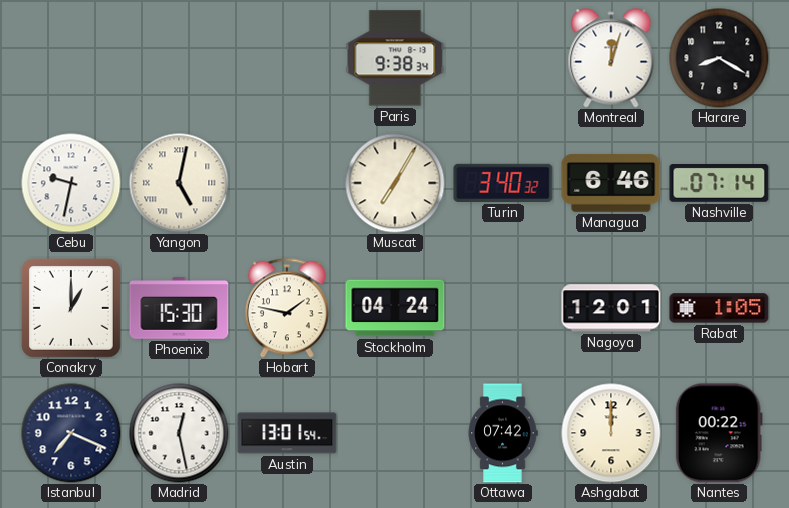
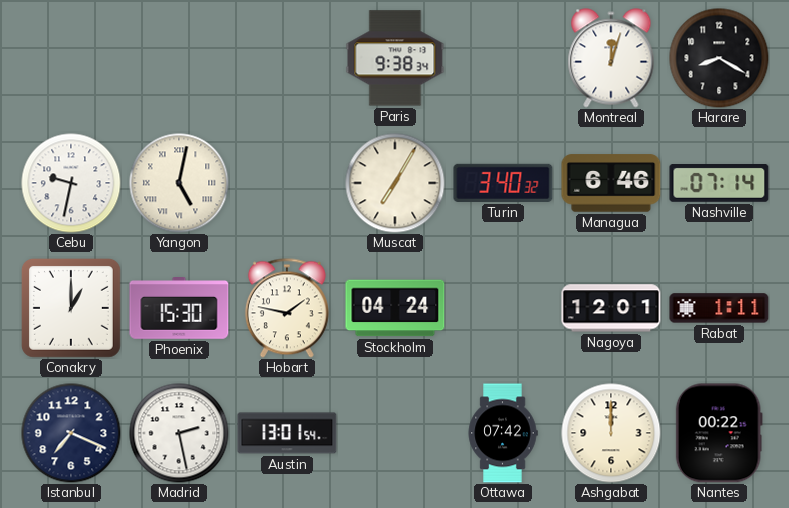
Rabat: 1:05 -> 1:11
Madrid: 12:28 -> 2:28
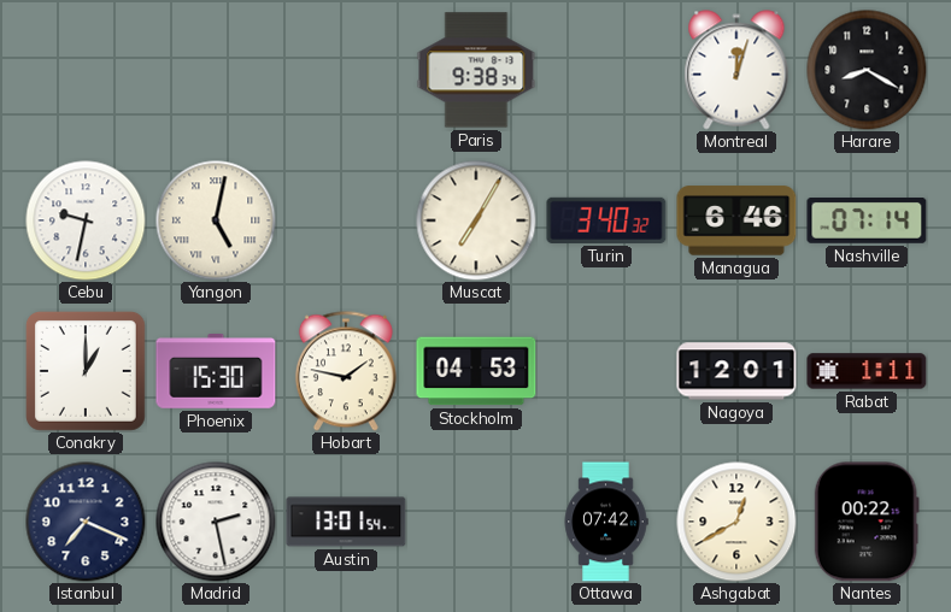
Stockholm: 04:24 -> 04:53
Ashgabat: 12:00 -> 12:40
